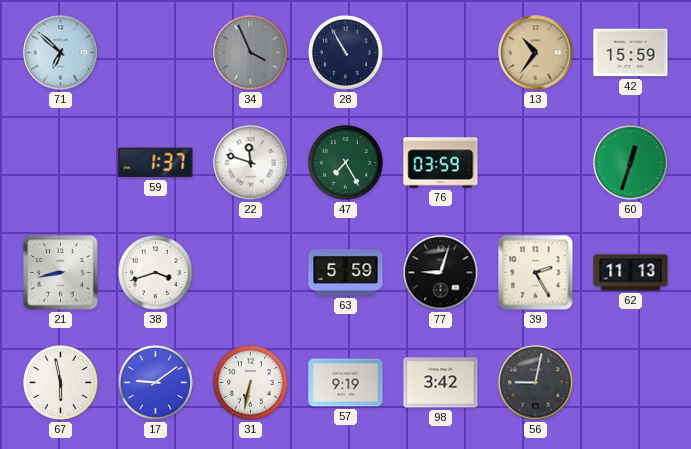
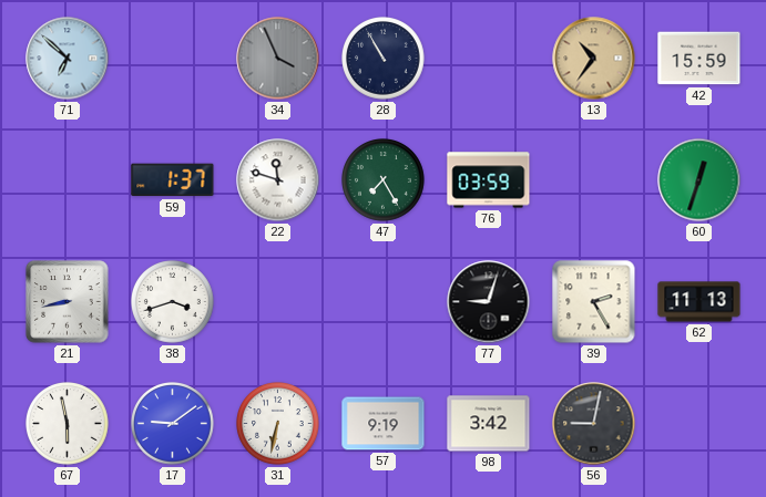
63: 5:59 -> none
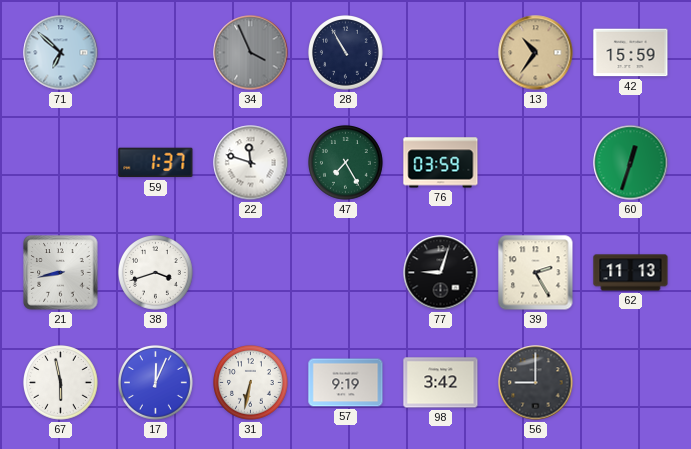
17: 9:09 -> 12:04
56: 9:02 -> 9:00
